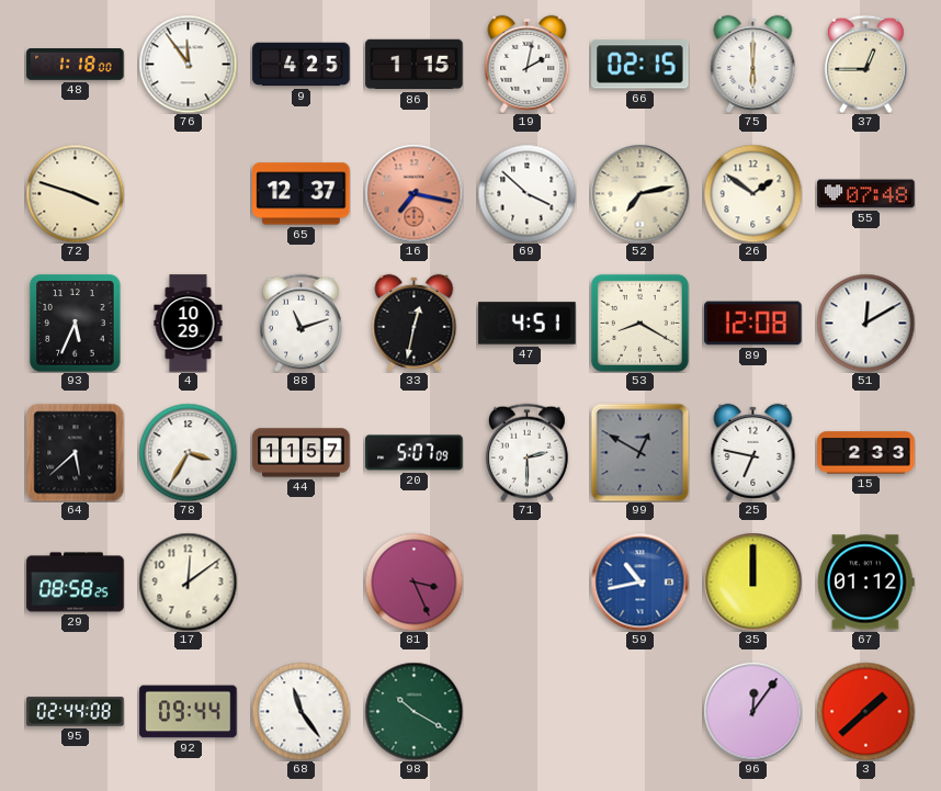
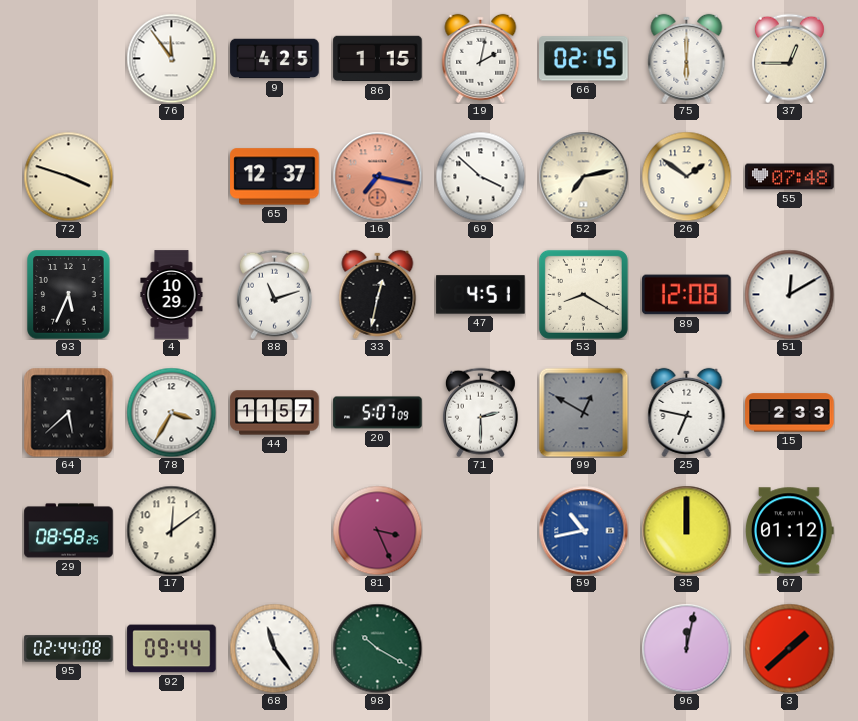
48: 1:18 -> none
96: 12:06 -> 12:02
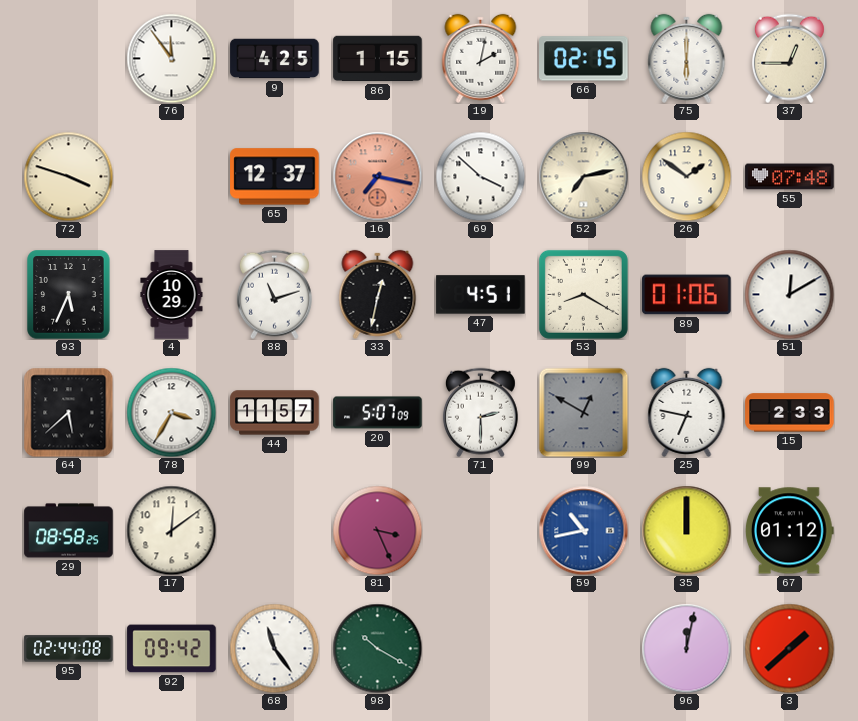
89: 12:08 -> 01:06
92: 09:44 -> 09:42
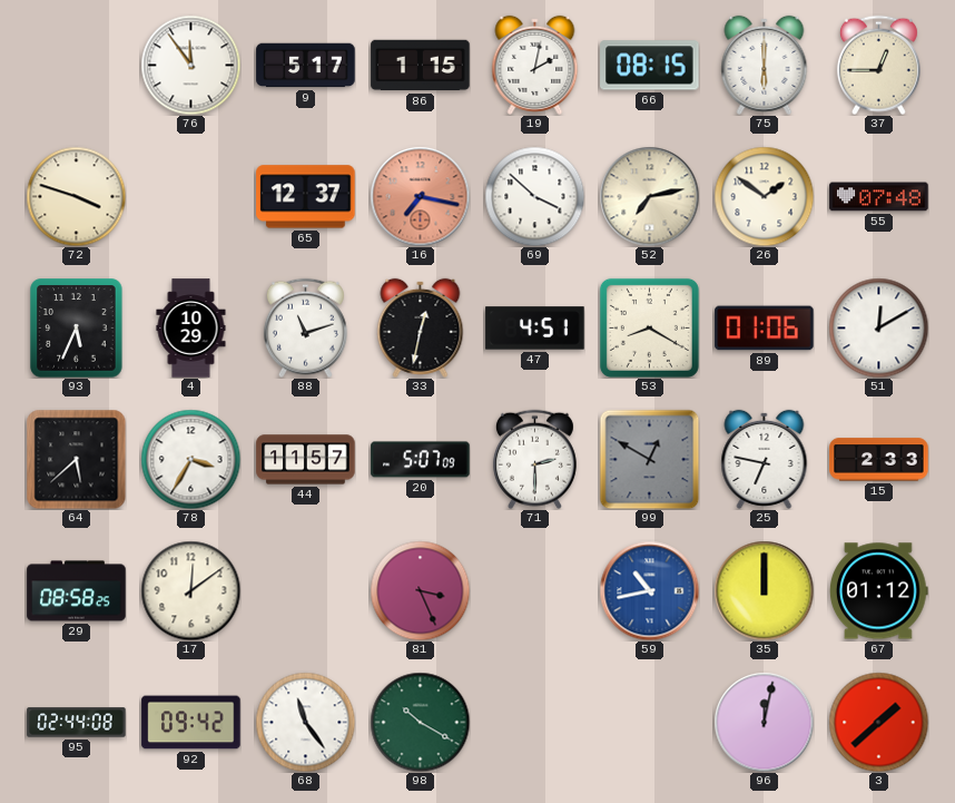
9: 4:25 -> 5:17
66: 02:15 -> 08:15
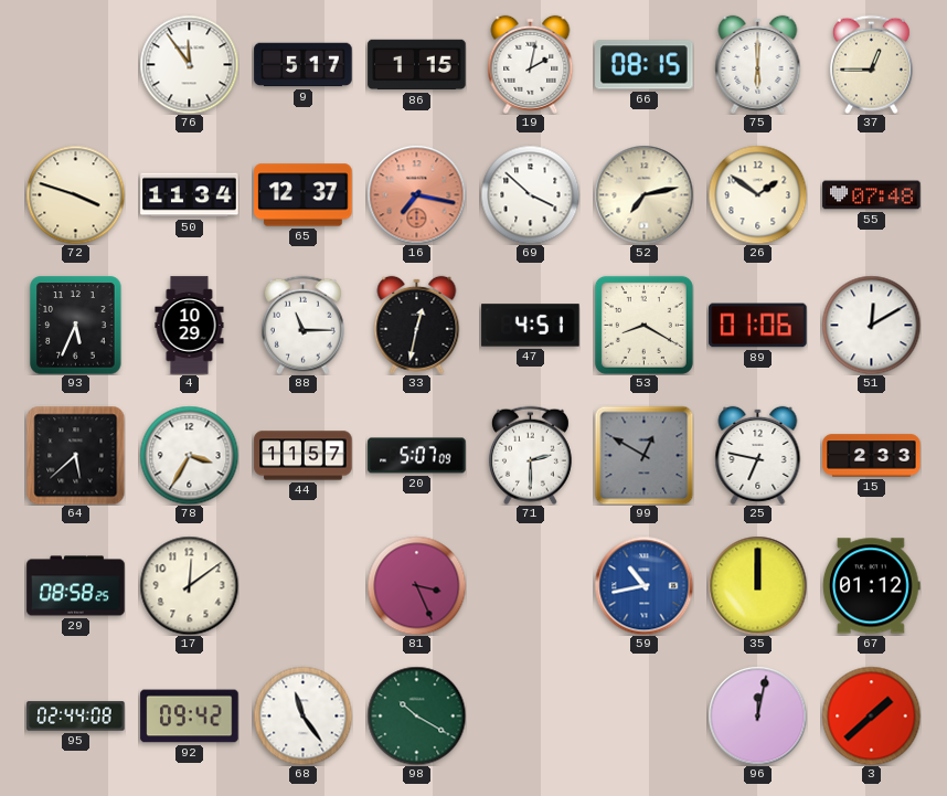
50: none -> 11:34
88: 11:12 -> 11:15
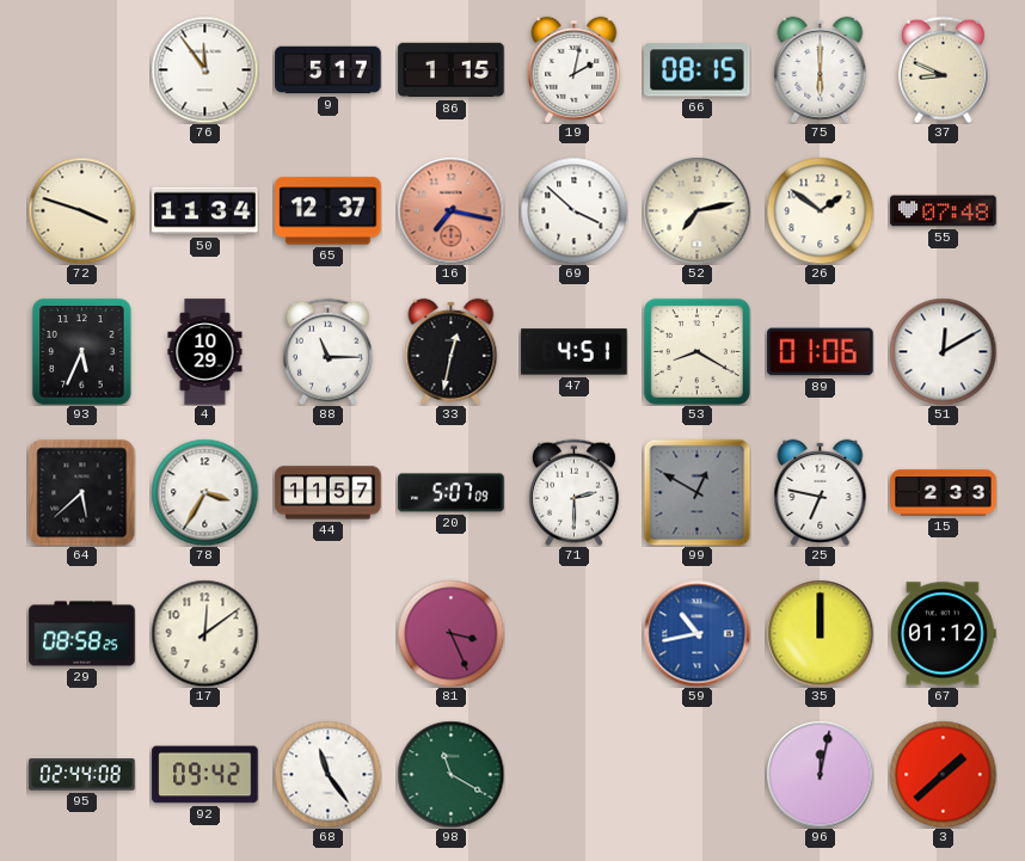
37: 12:45 -> 8:49
98: 10:20 -> 11:20
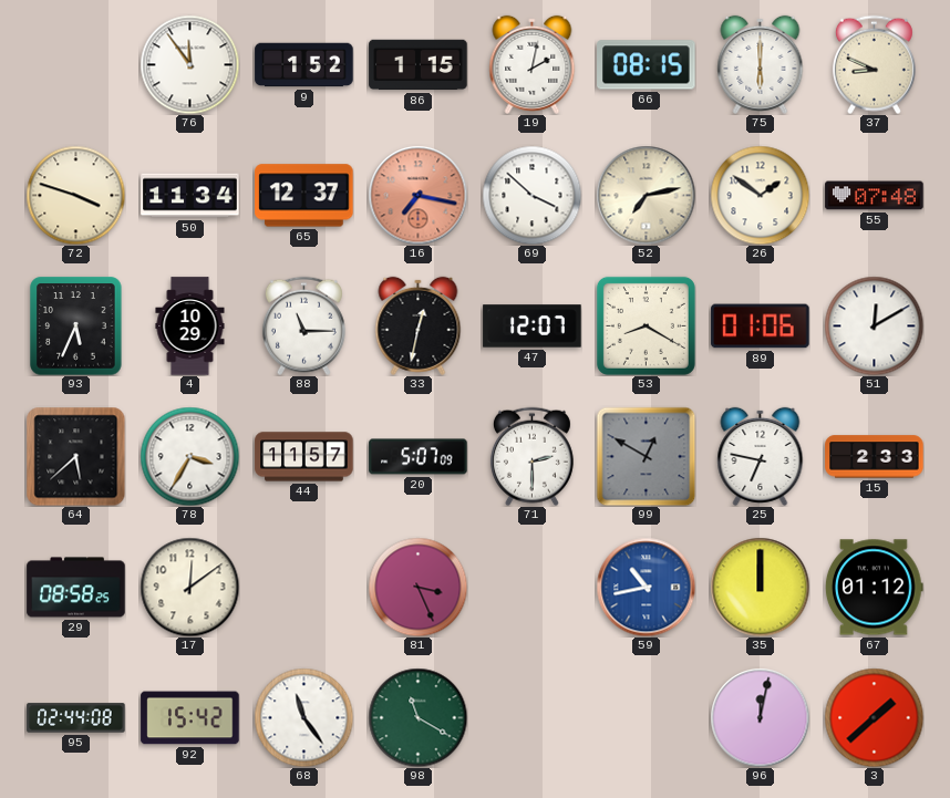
9: 5:17 -> 1:52
47: 4:51 -> 12:07
92: 09:42 -> 15:42
